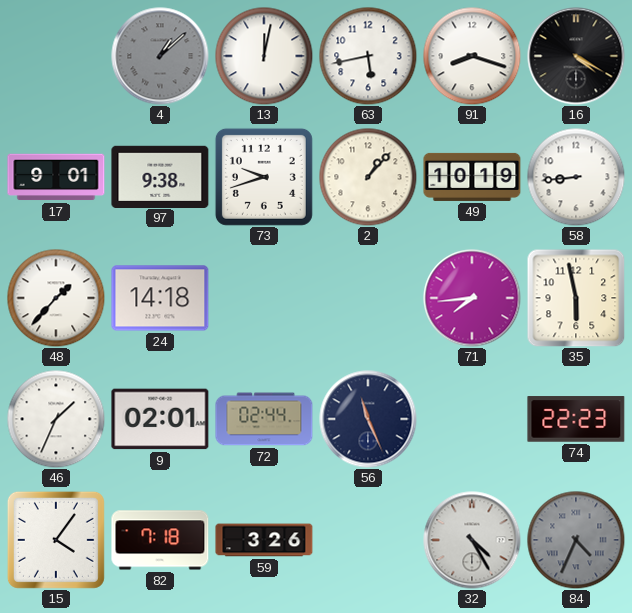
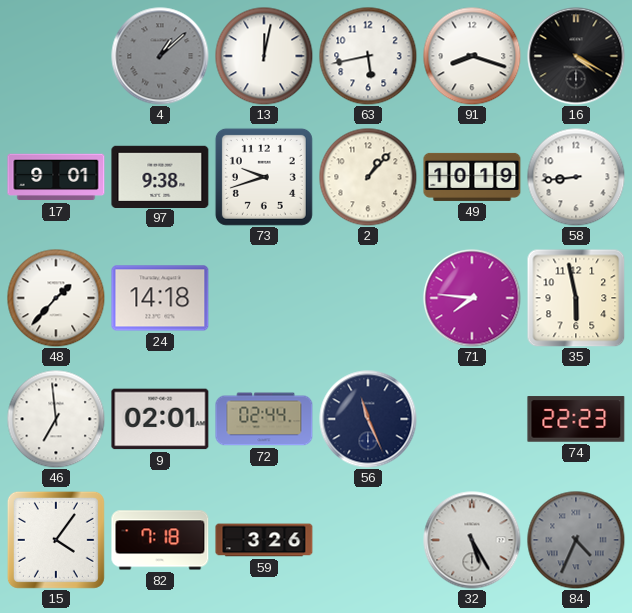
71: 7:44 -> 7:46
46: 1:34 -> 6:59
32: 4:25 -> 5:25
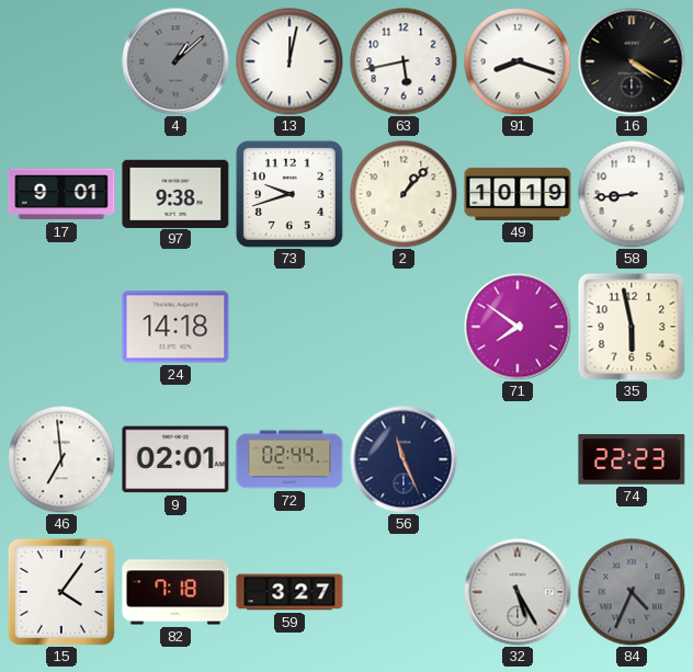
48: 1:37 -> none
71: 7:46 -> 7:51
59: 3:26 -> 3:27
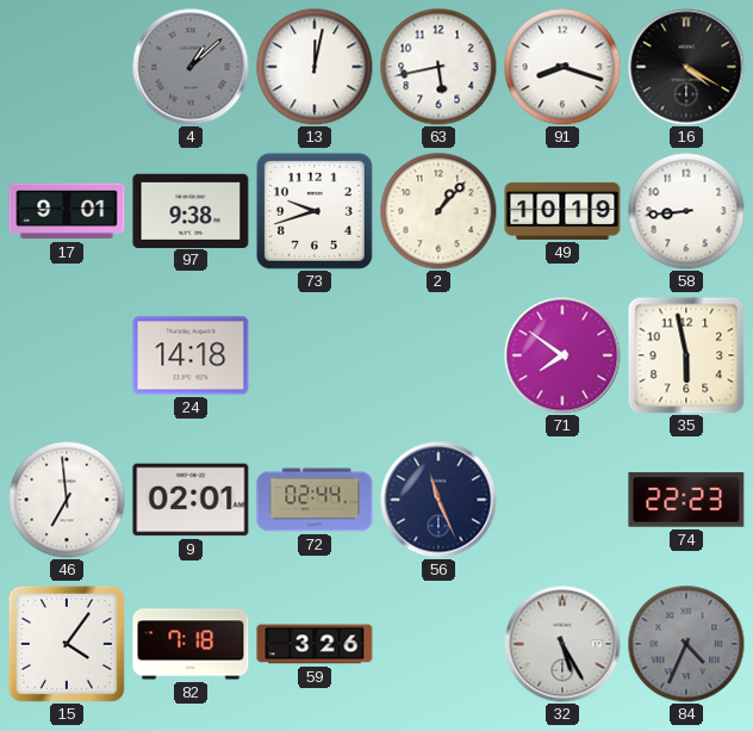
59: 3:27 -> 3:26
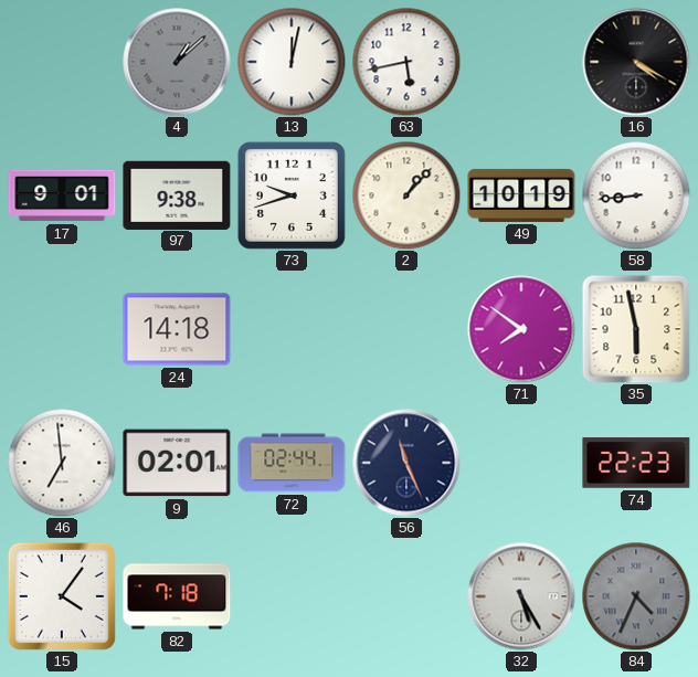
91: 8:18 -> none
59: 3:26 -> none
